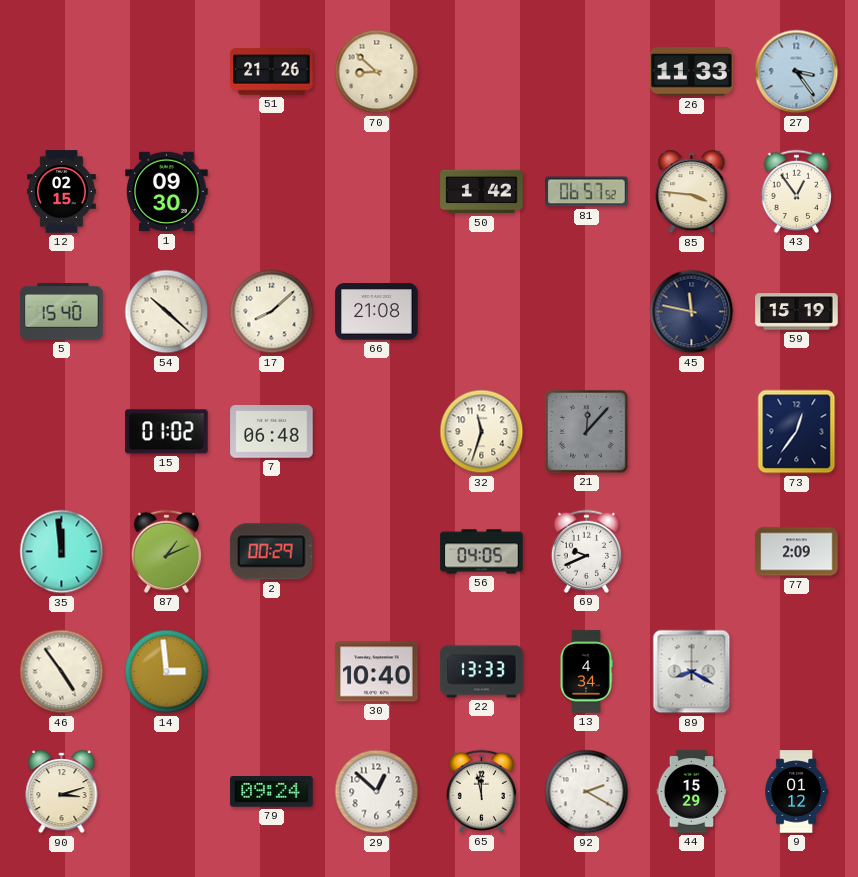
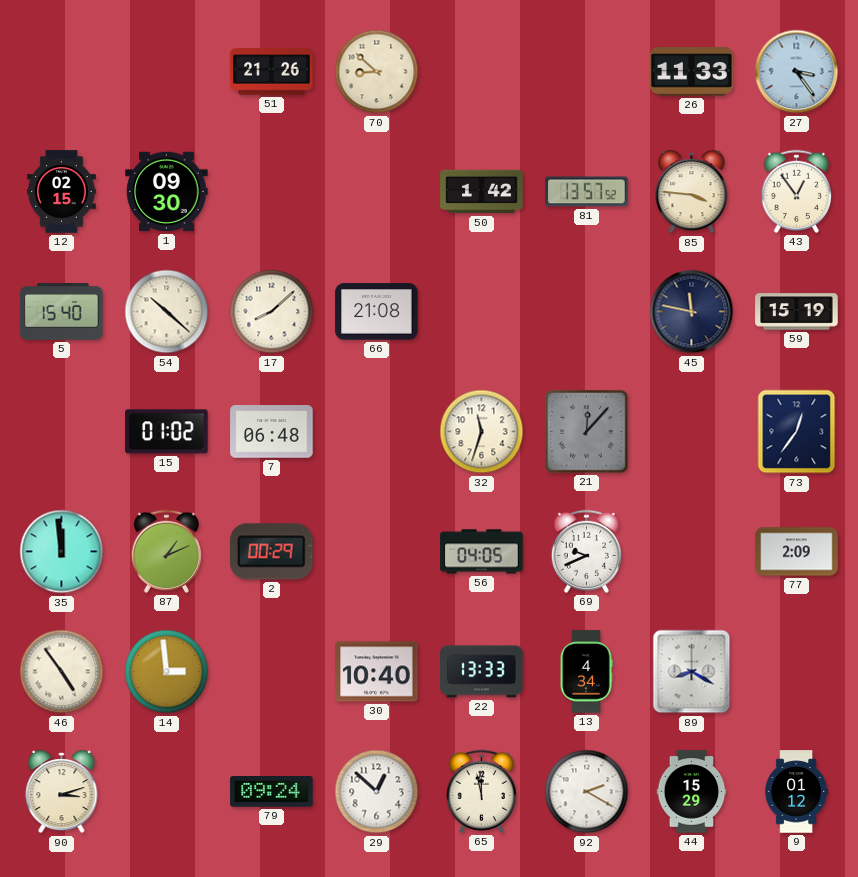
81: 06:57 -> 13:57
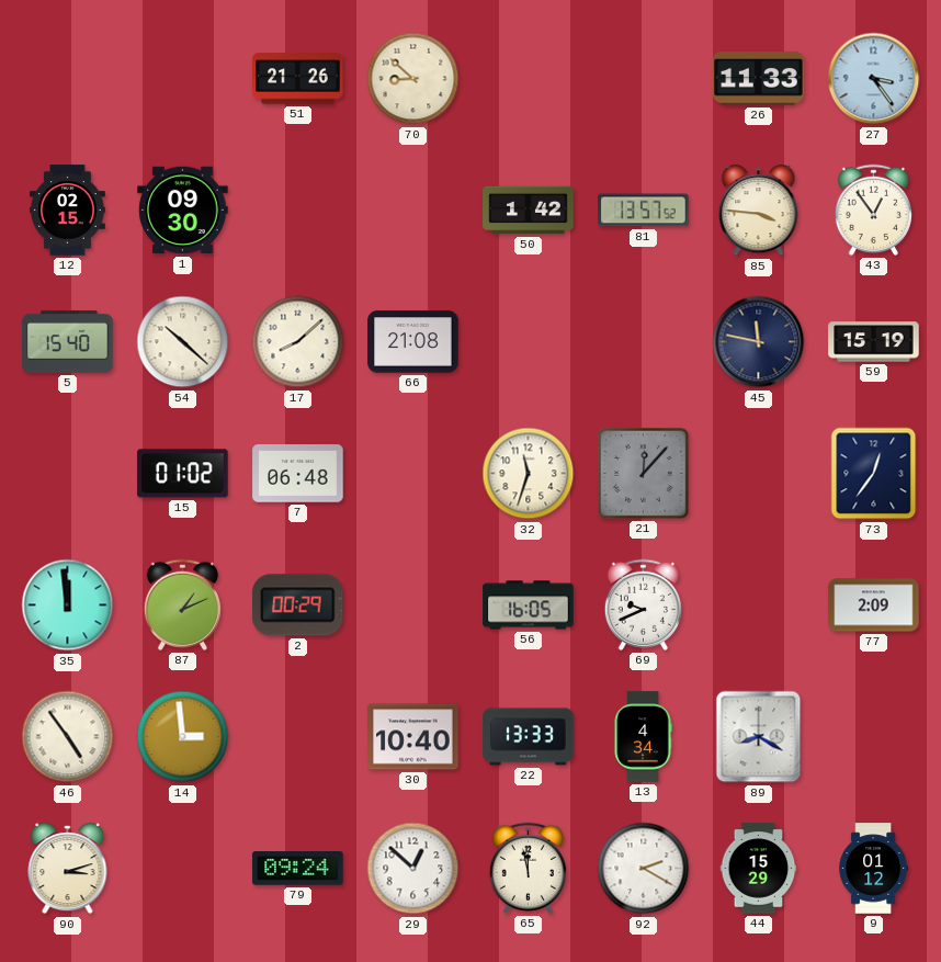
56: 04:05 -> 16:05
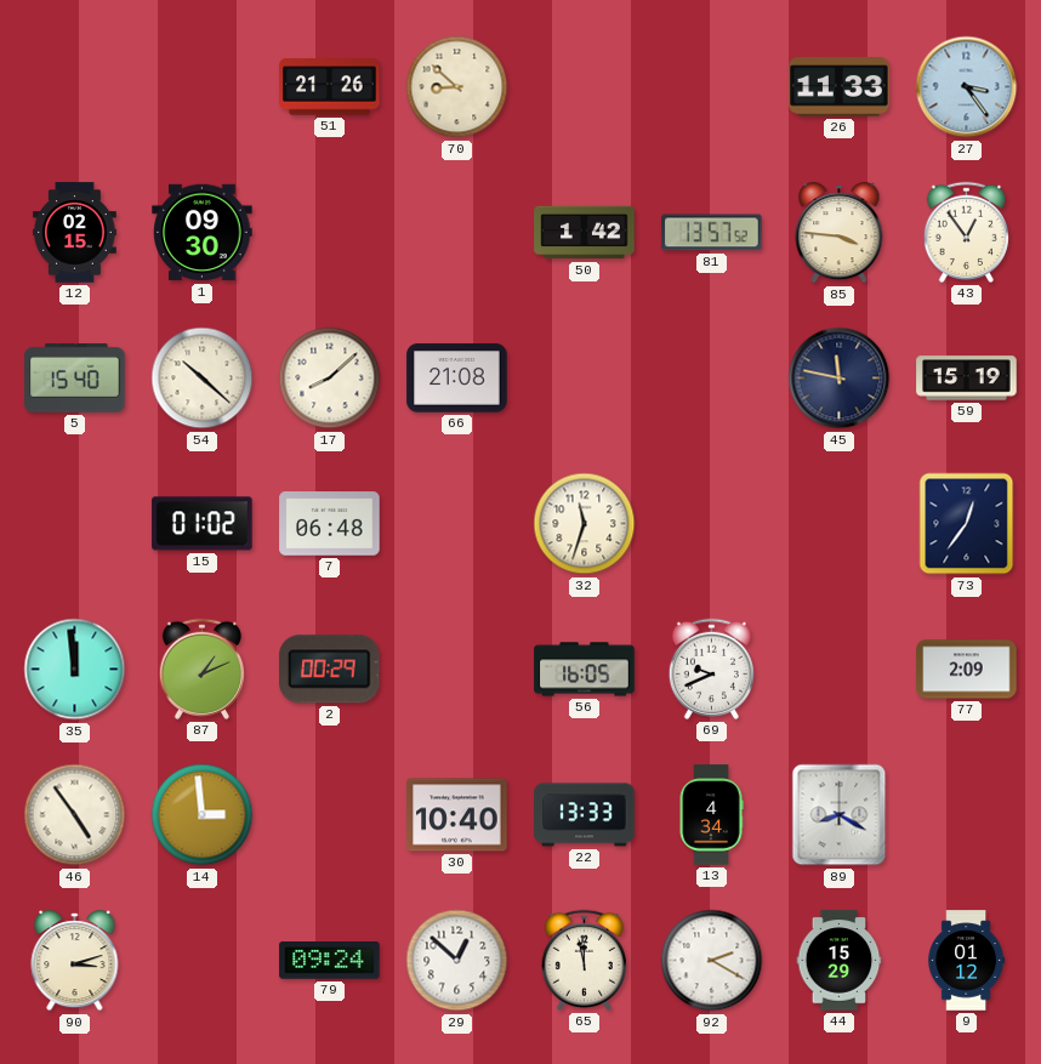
21: 12:07 -> none
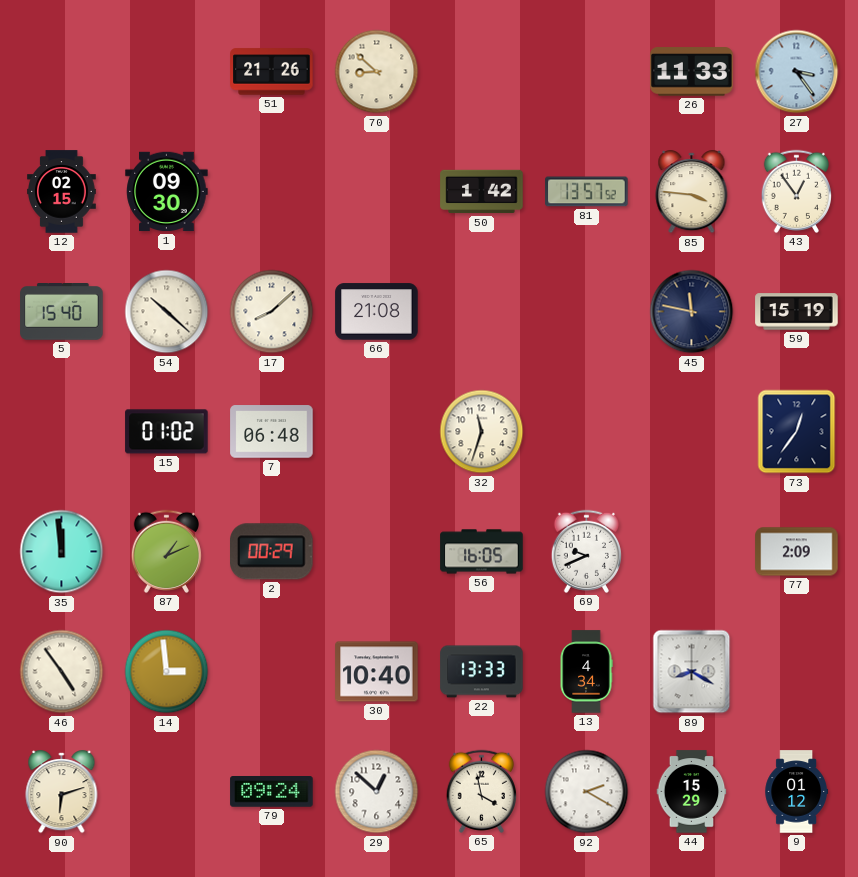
90: 3:12 -> 6:12
65: 11:58 -> 3:58
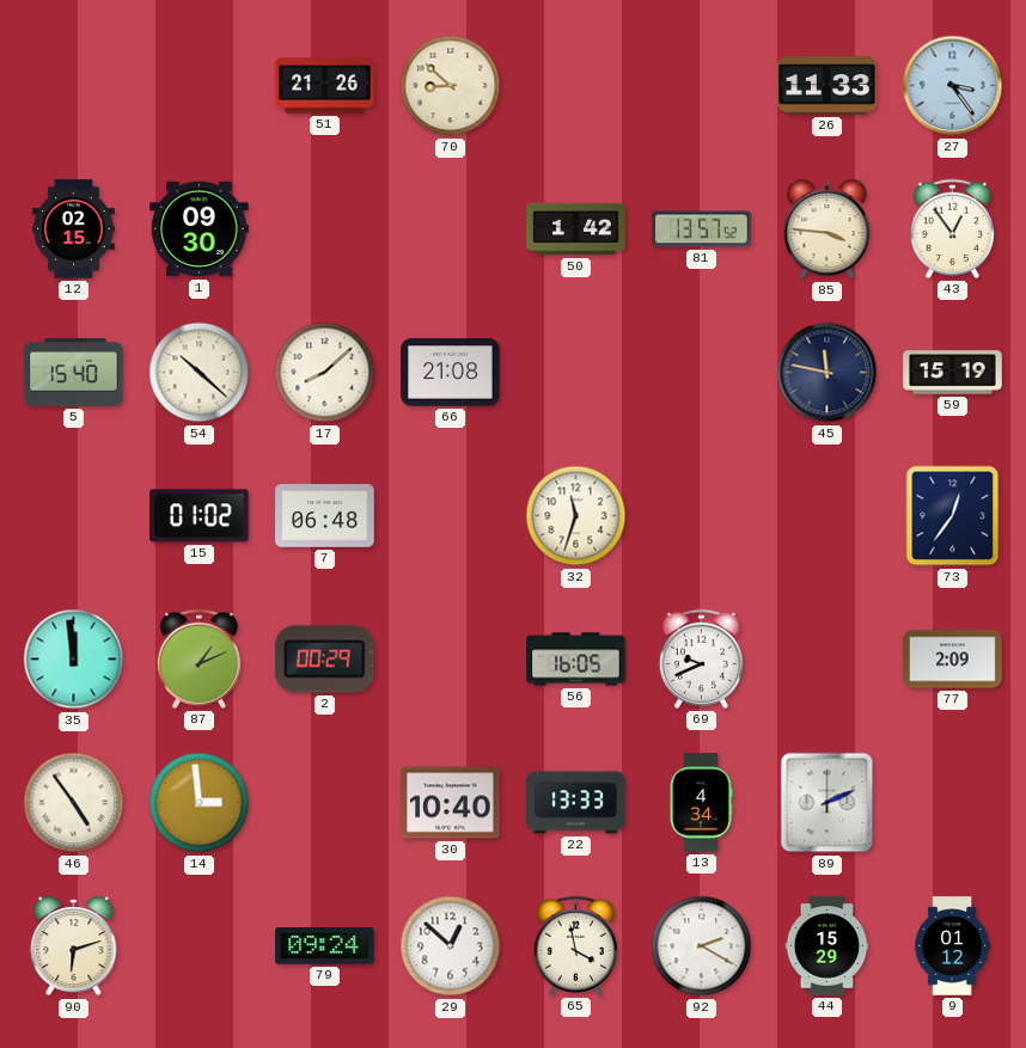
89: 8:20 -> 2:11
